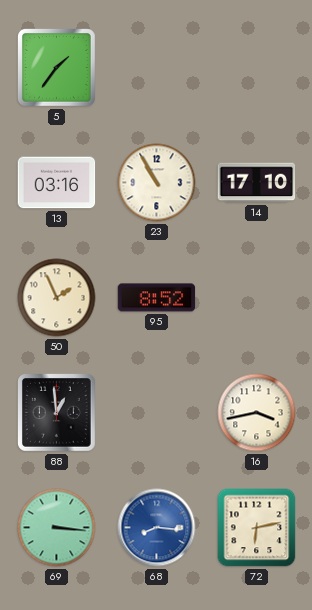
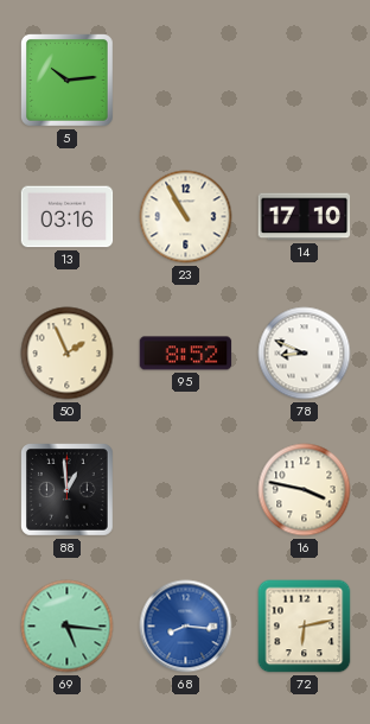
5: 1:36 -> 10:14
78: none -> 8:49
16: 3:43 -> 3:47
69: 3:16 -> 5:16
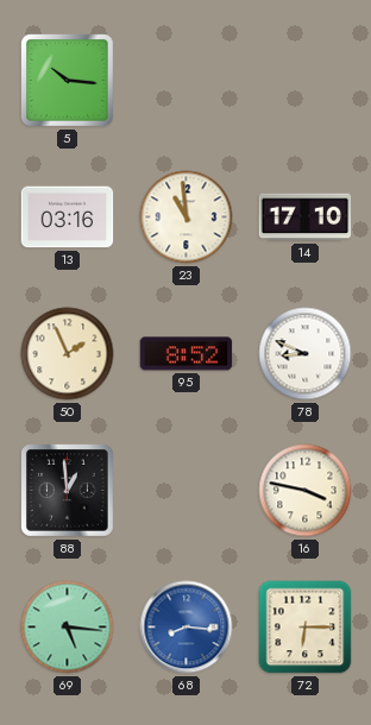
5: 10:14 -> 10:16
23: 10:55 -> 10:59
72: 6:13 -> 6:15
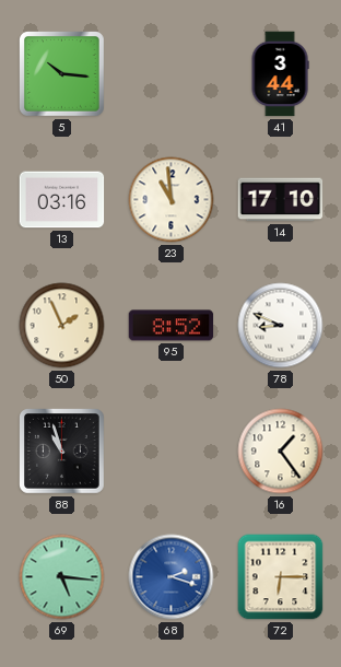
41: none -> 3:44
88: 12:59 -> 10:57
16: 3:47 -> 1:24
68: 8:16 -> 2:18
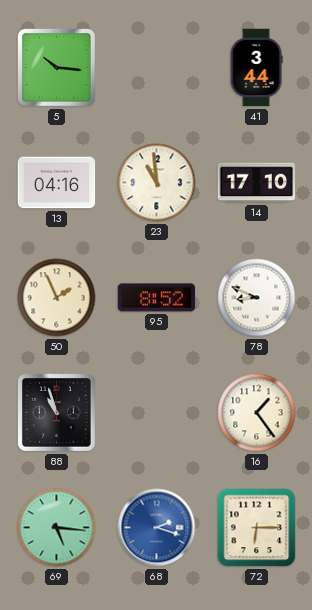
13: 03:16 -> 04:16
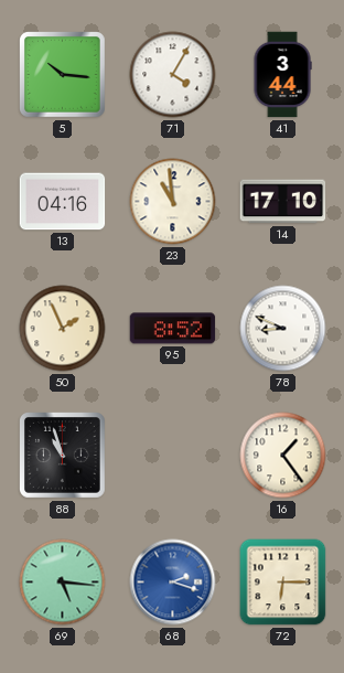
71: none -> 4:05
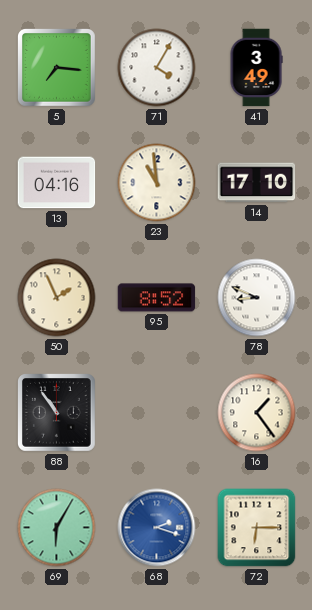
5: 10:16 -> 7:16
41: 3:44 -> 3:49
88: 10:57 -> 10:54
69: 5:16 -> 6:05
